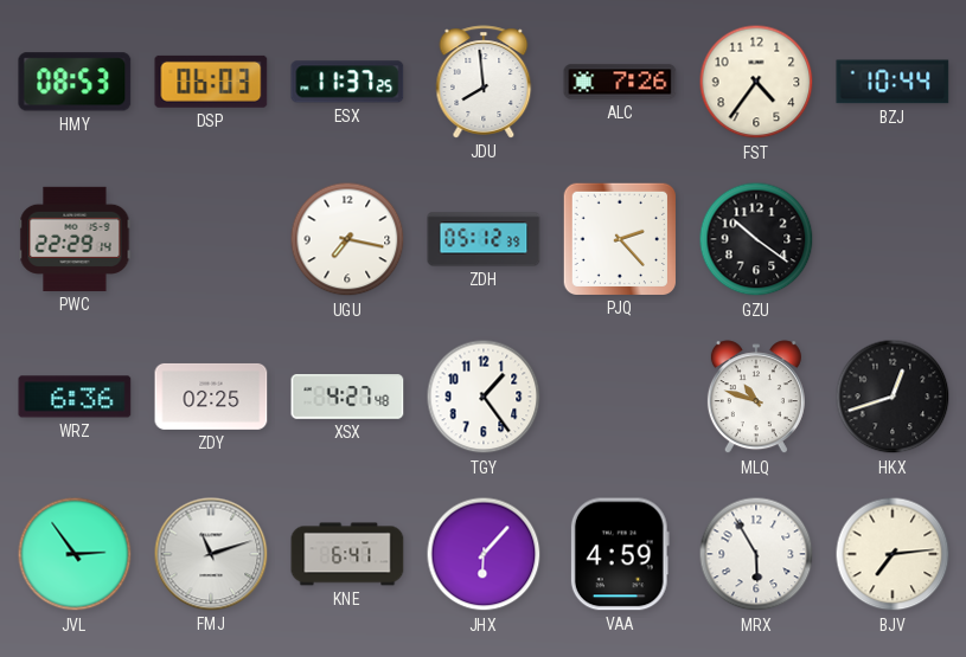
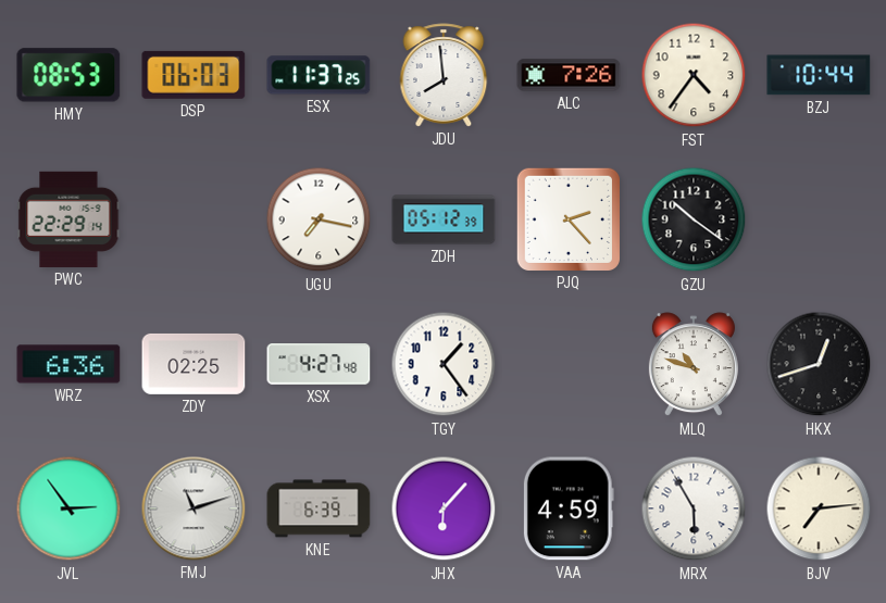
KNE: 6:41 -> 6:39
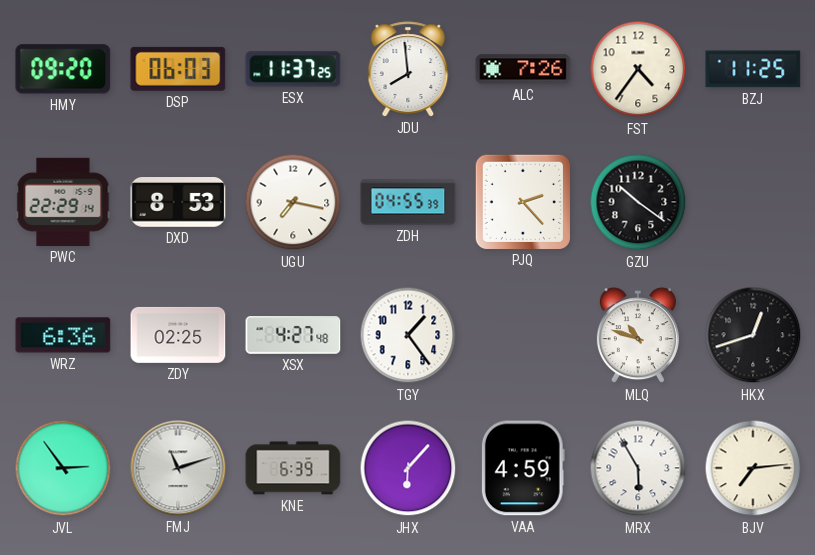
HMY: 08:53 -> 09:20
BZJ: 10:44 -> 11:25
DXD: none -> 8:53
ZDH: 05:12 -> 04:55
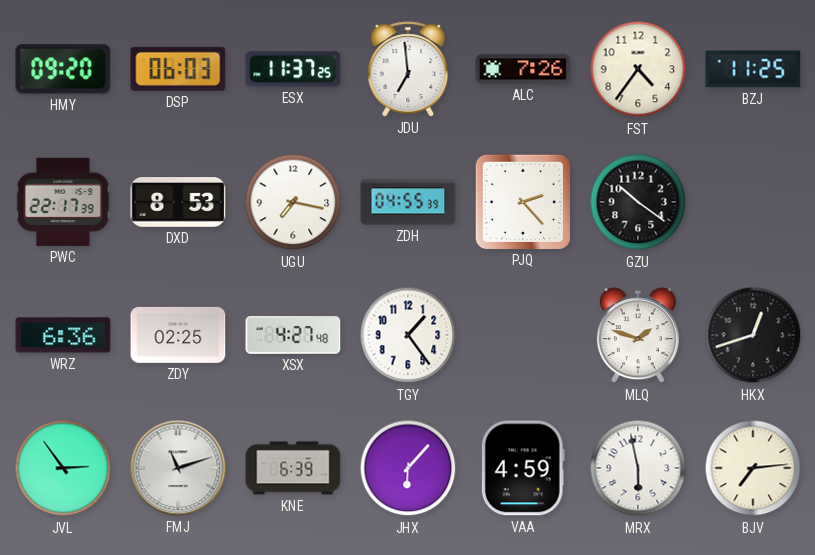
JDU: 7:59 -> 6:59
PWC: 22:29 -> 22:17
MLQ: 10:48 -> 1:48
MRX: 5:55 -> 5:58
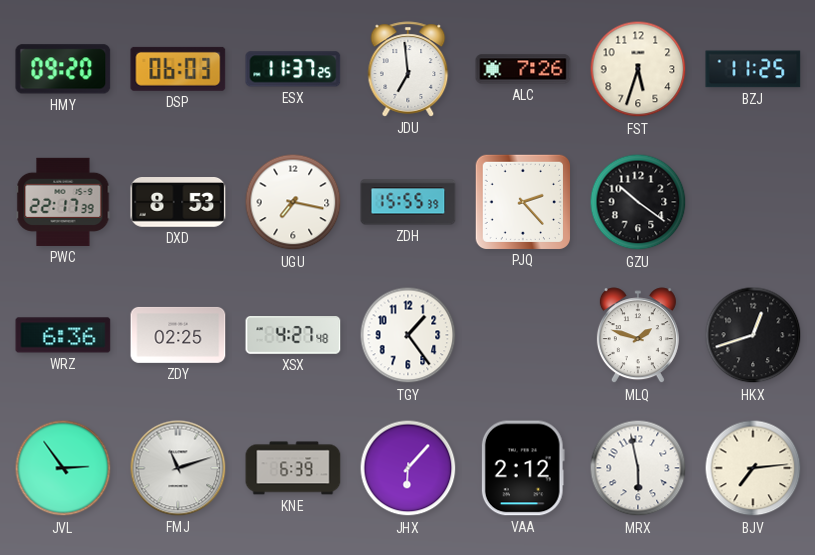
FST: 4:36 -> 5:33
ZDH: 04:55 -> 15:55
VAA: 4:59 -> 2:12
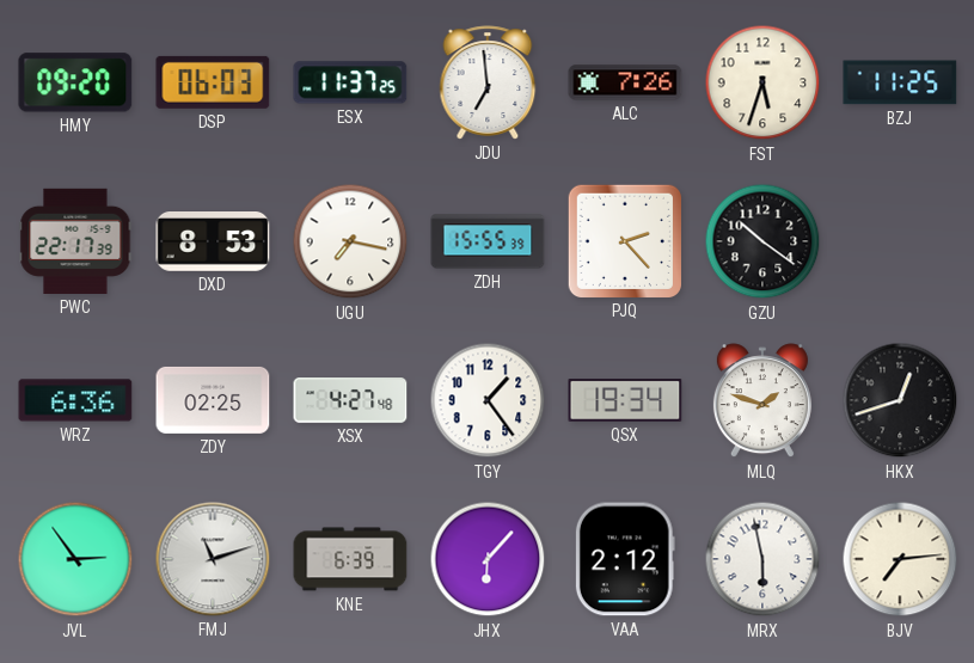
QSX: none -> 19:34
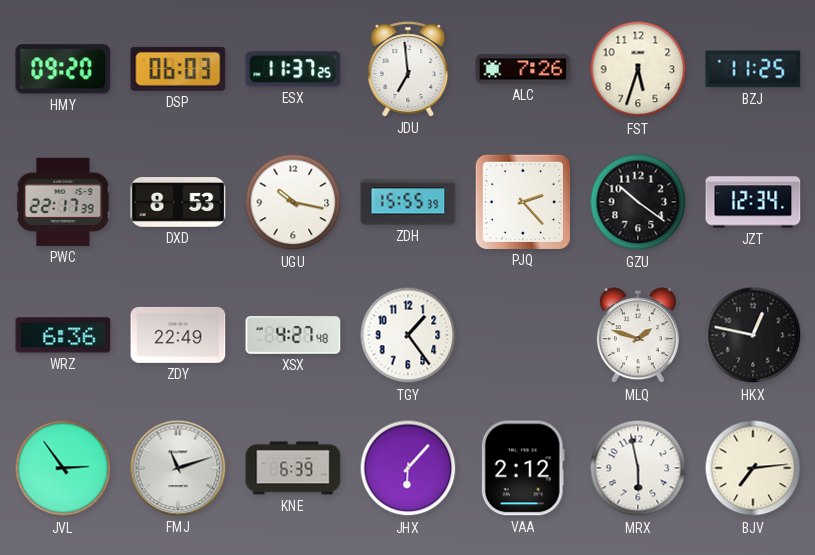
UGU: 7:17 -> 10:17
JZT: none -> 12:34
ZDY: 02:25 -> 22:49
QSX: 19:34 -> none
HKX: 12:42 -> 12:47
